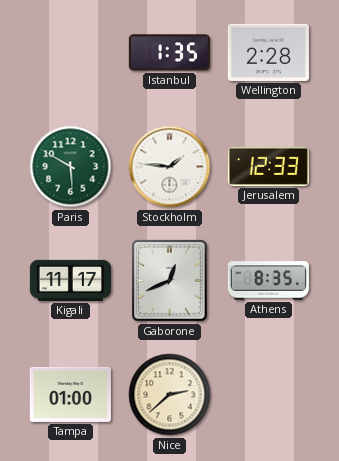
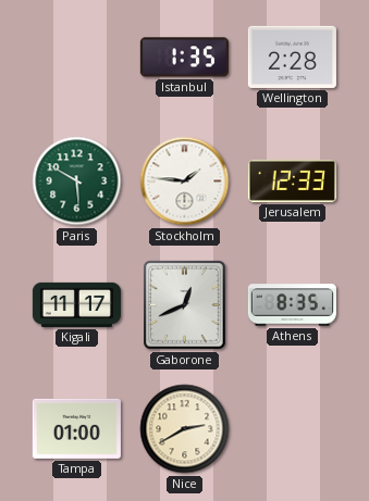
Nice: 2:38 -> 2:40
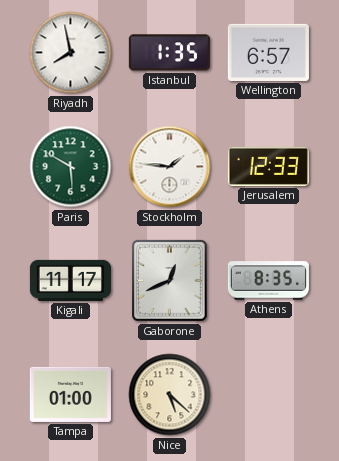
Riyadh: none -> 7:58
Wellington: 2:28 -> 6:57
Nice: 2:40 -> 5:22
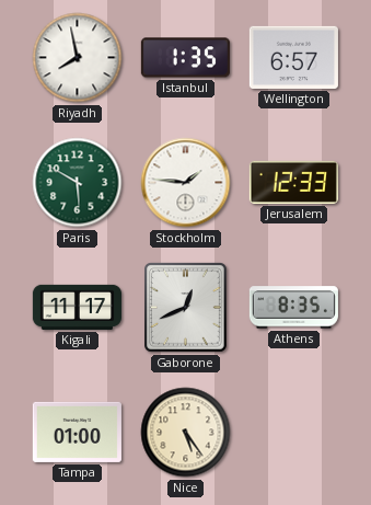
Nice: 5:22 -> 5:24
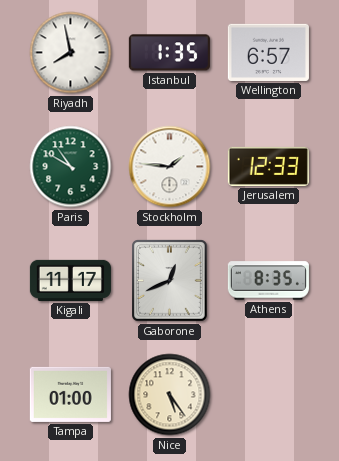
Paris: 5:50 -> 10:50
